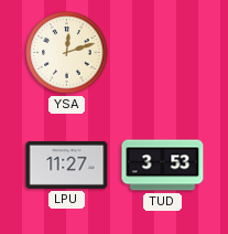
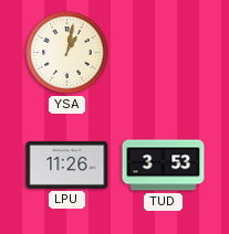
YSA: 12:12 -> 1:02
LPU: 11:27 -> 11:26
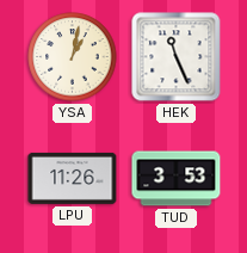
HEK: none -> 11:26
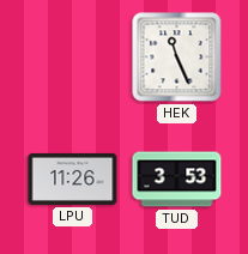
YSA: 1:02 -> none
